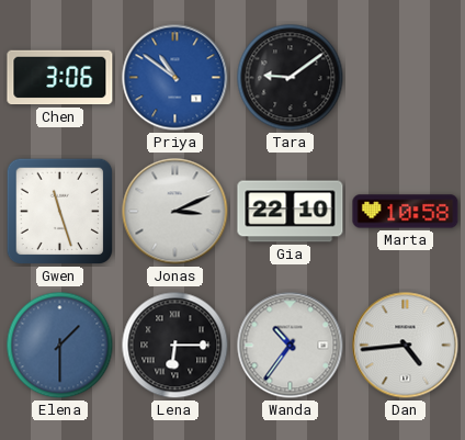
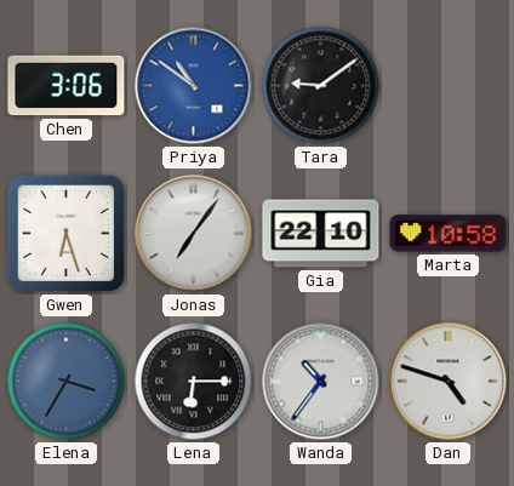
Gwen: 11:27 -> 6:27
Jonas: 3:11 -> 7:06
Elena: 1:30 -> 3:35
Dan: 4:44 -> 4:48
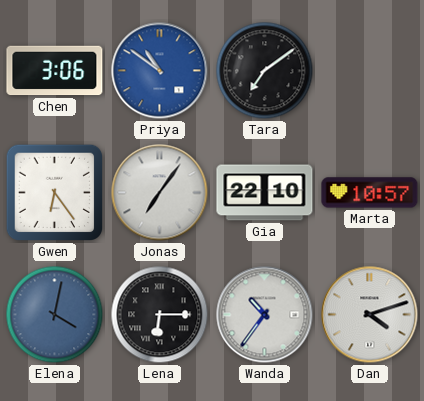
Tara: 9:09 -> 7:09
Gwen: 6:27 -> 6:24
Marta: 10:58 -> 10:57
Elena: 3:35 -> 4:02
Dan: 4:48 -> 4:12
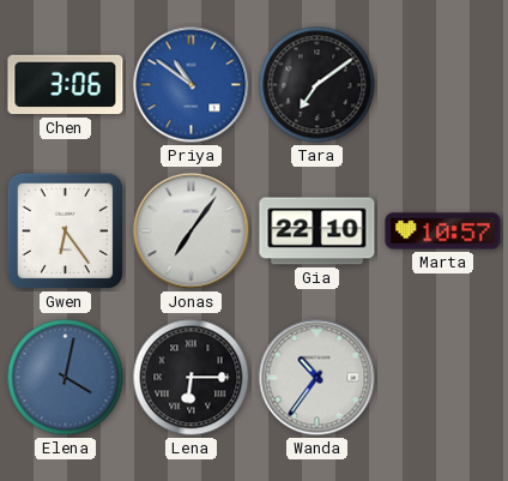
Dan: 4:12 -> none
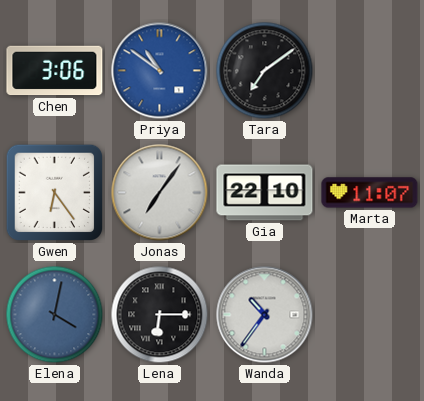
Marta: 10:57 -> 11:07
